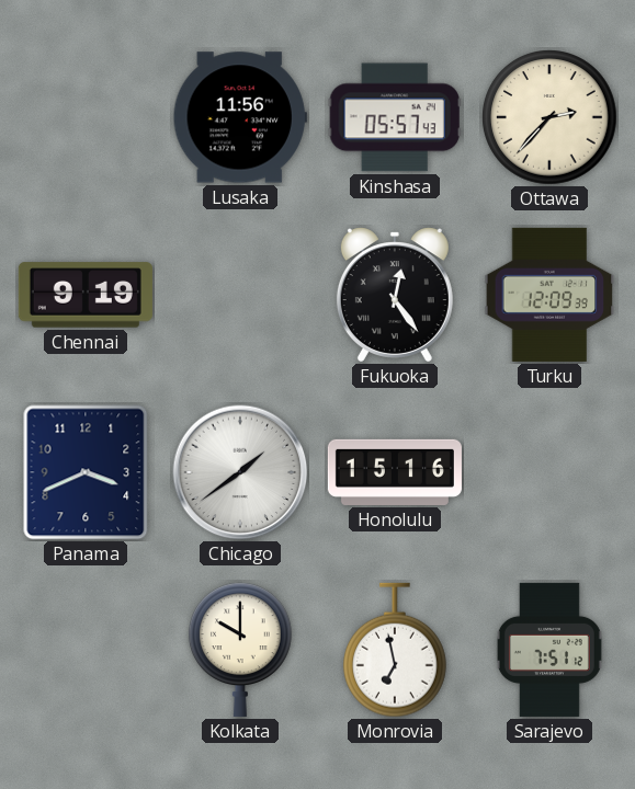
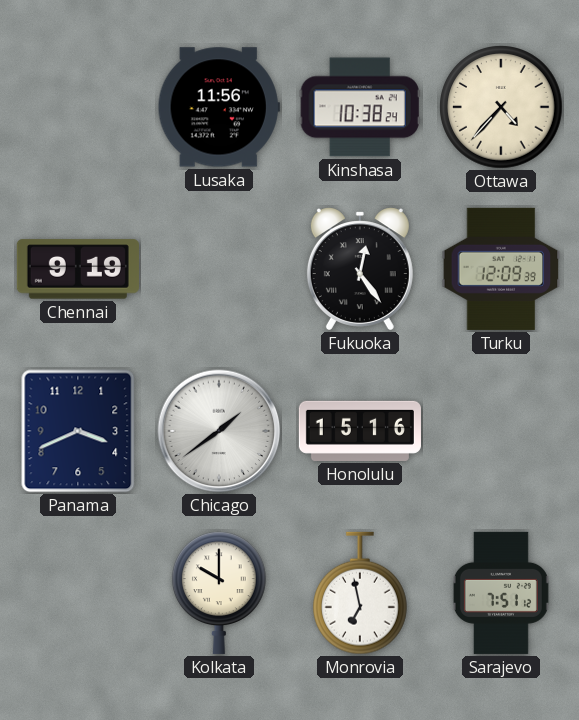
Kinshasa: 05:57 -> 10:38
Ottawa: 2:37 -> 4:37
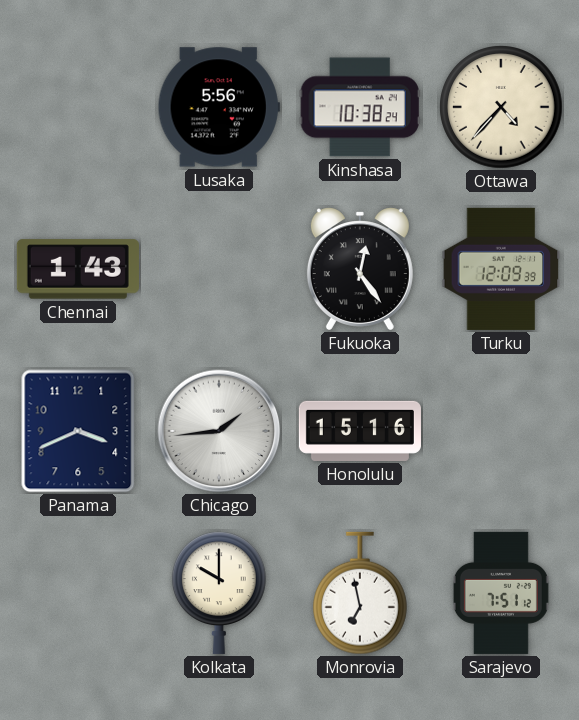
Lusaka: 11:56 -> 5:56
Chennai: 9:19 -> 1:43
Chicago: 1:39 -> 1:44
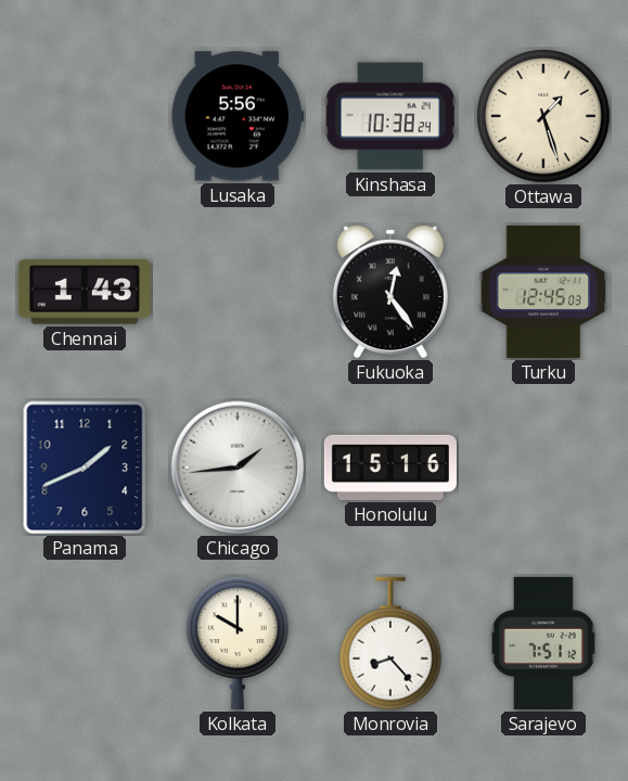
Ottawa: 4:37 -> 1:27
Turku: 12:09 -> 12:45
Panama: 3:41 -> 1:41
Monrovia: 6:58 -> 8:23
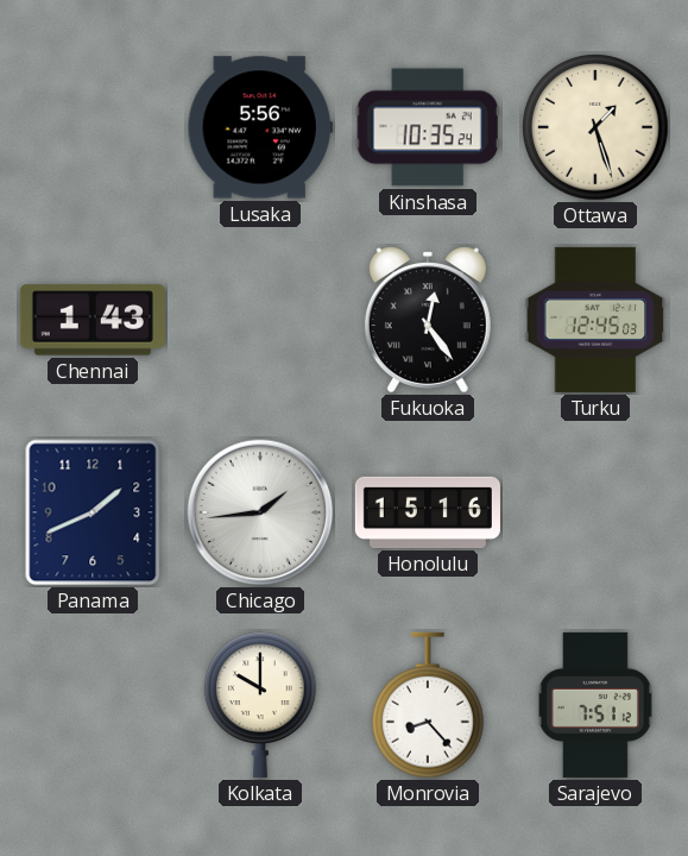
Kinshasa: 10:38 -> 10:35
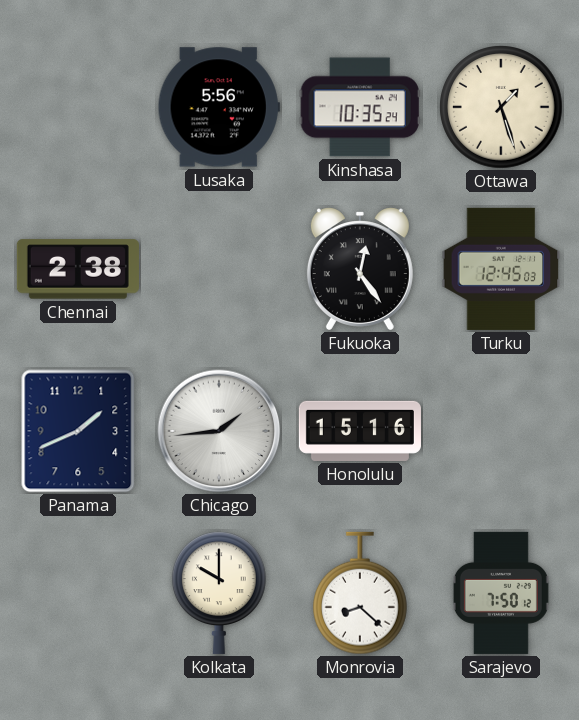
Chennai: 1:43 -> 2:38
Monrovia: 8:23 -> 8:22
Sarajevo: 7:51 -> 7:50
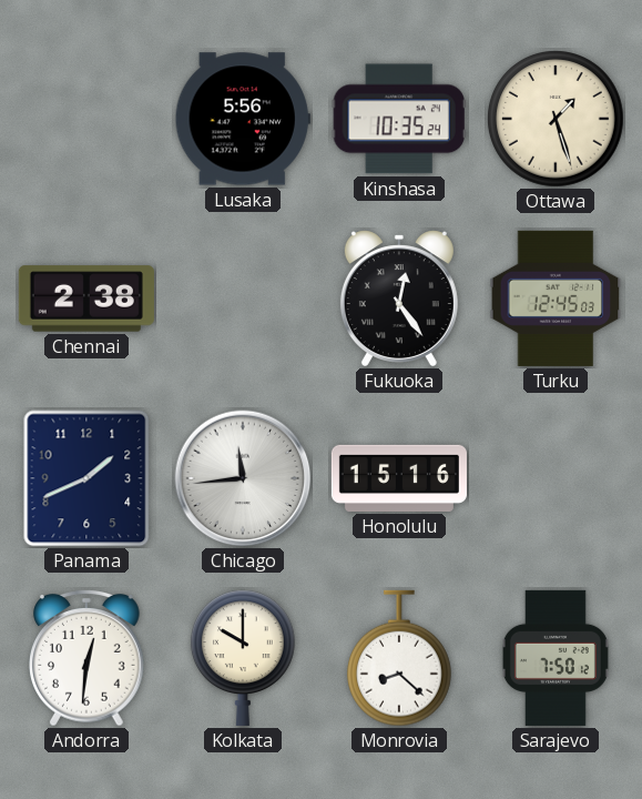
Chicago: 1:44 -> 11:44
Andorra: none -> 12:31
